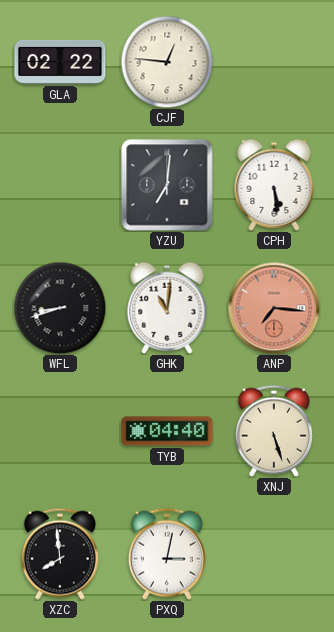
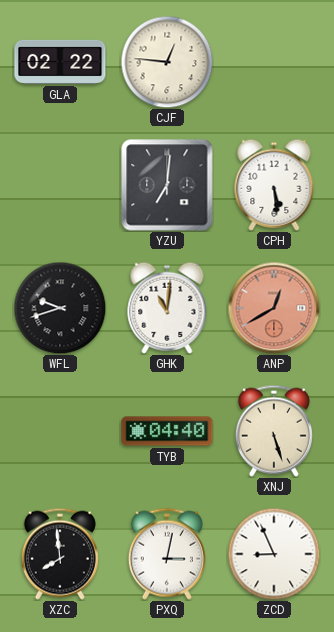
WFL: 8:42 -> 9:42
ANP: 7:16 -> 12:40
ZCD: none -> 8:56
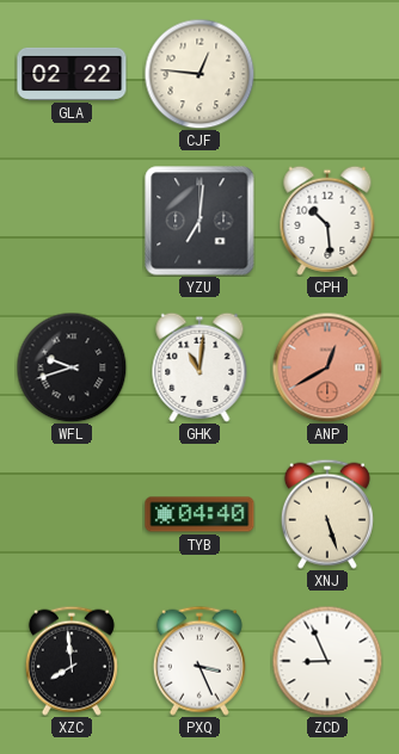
CPH: 5:29 -> 10:29
PXQ: 3:02 -> 3:26
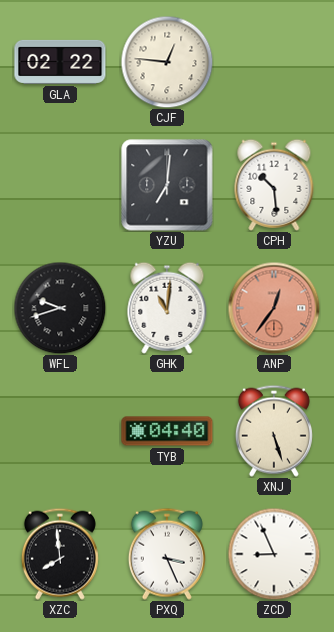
ANP: 12:40 -> 12:36
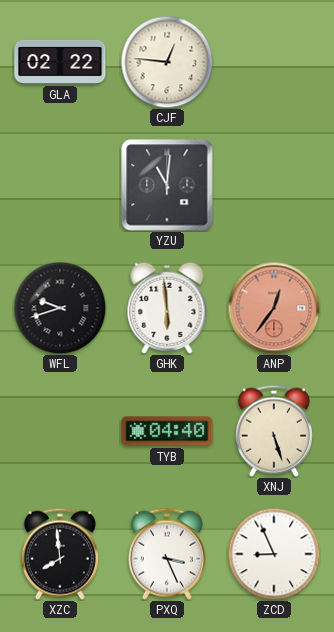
YZU: 7:01 -> 11:01
CPH: 10:29 -> none
GHK: 11:01 -> 5:59
